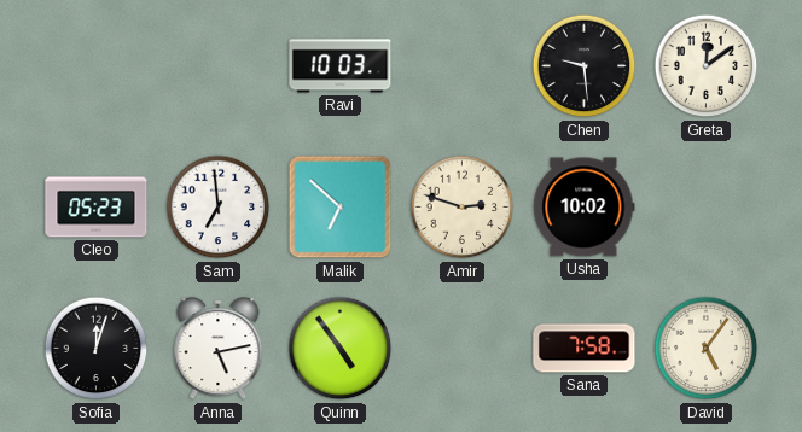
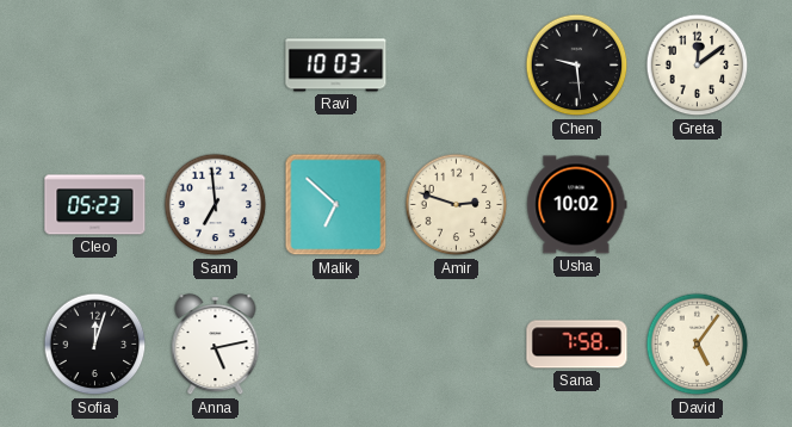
Quinn: 4:54 -> none
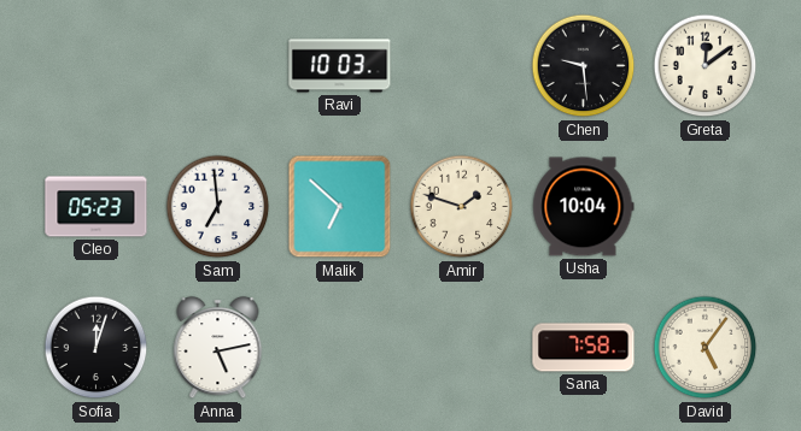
Amir: 2:48 -> 1:48
Usha: 10:02 -> 10:04
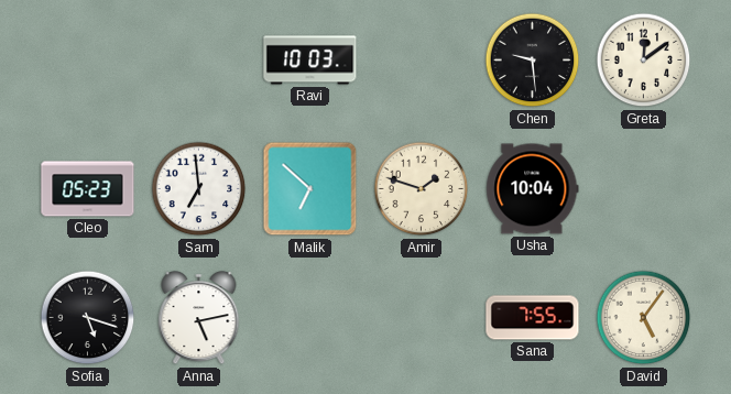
Sofia: 12:03 -> 5:18
Sana: 7:58 -> 7:55
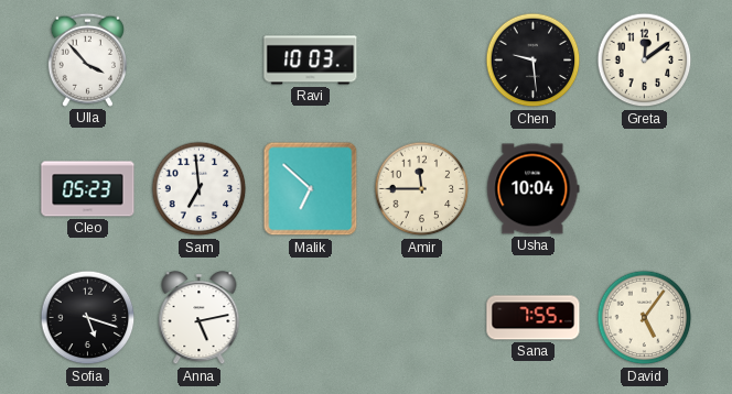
Ulla: none -> 3:53
Amir: 1:48 -> 11:45
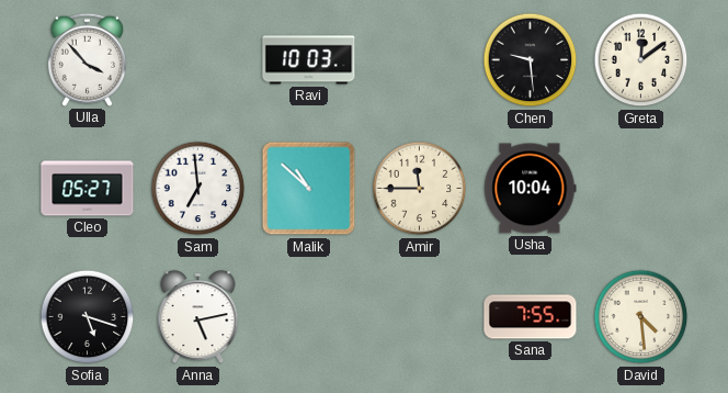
Cleo: 05:23 -> 05:27
Malik: 6:52 -> 10:52
David: 5:06 -> 4:29
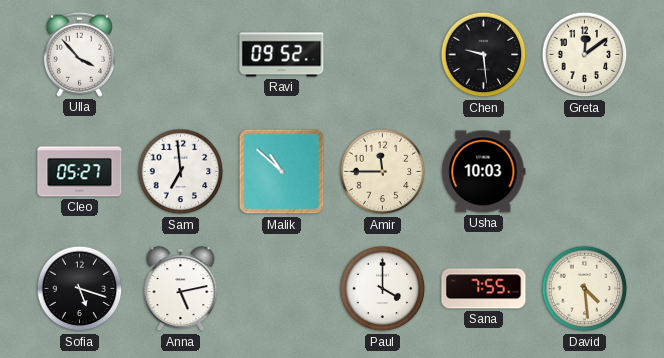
Ravi: 10:03 -> 09:52
Usha: 10:04 -> 10:03
Paul: none -> 4:00
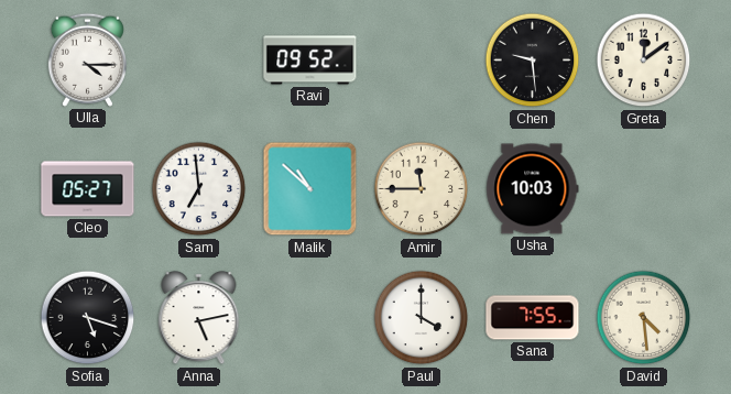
Ulla: 3:53 -> 4:15
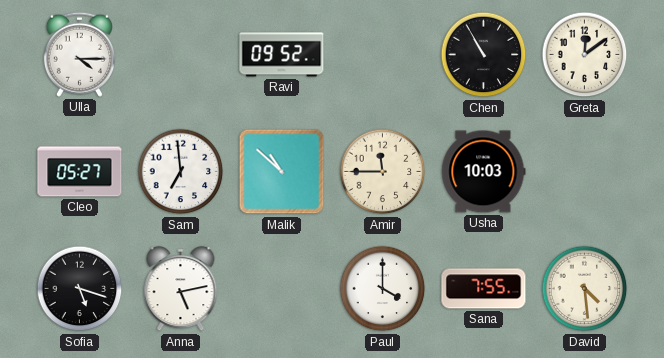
Chen: 9:29 -> 10:55
